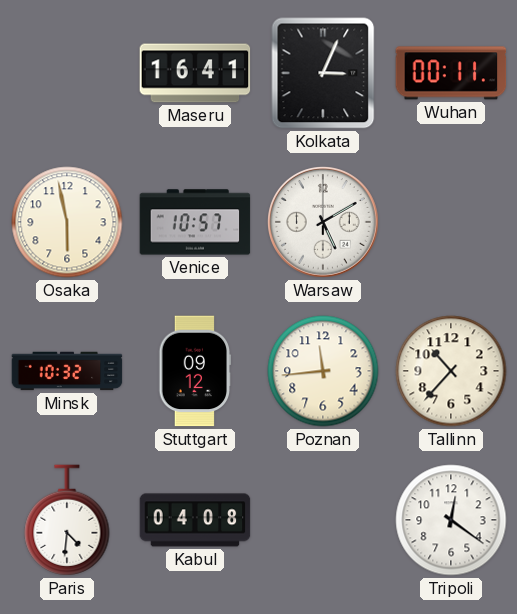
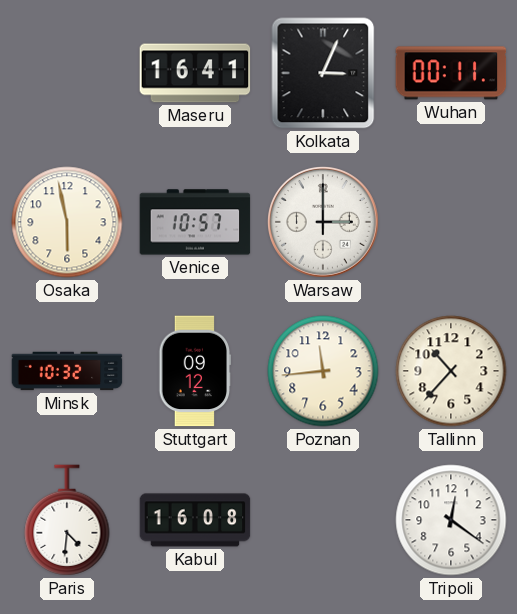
Warsaw: 5:10 -> 3:00
Kabul: 04:08 -> 16:08
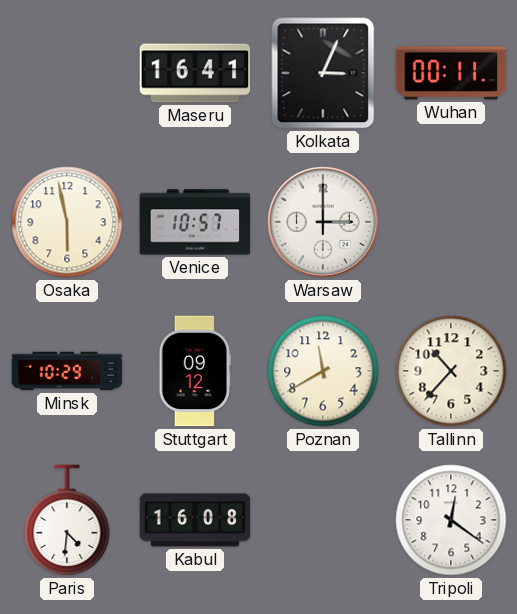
Minsk: 10:32 -> 10:29
Poznan: 11:44 -> 11:40
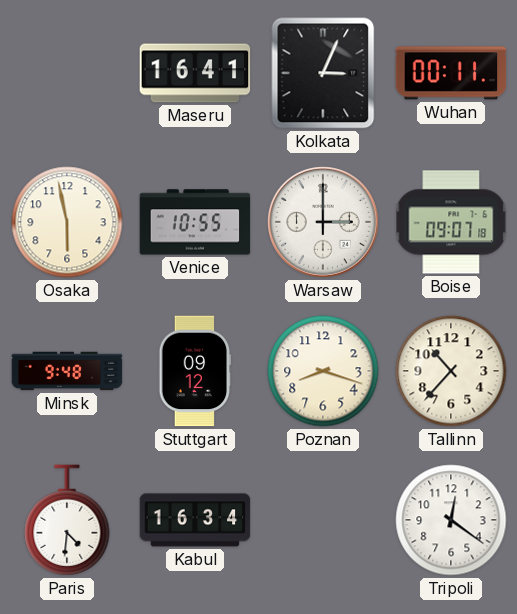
Venice: 10:57 -> 10:55
Boise: none -> 09:07
Minsk: 10:29 -> 9:48
Poznan: 11:40 -> 8:18
Kabul: 16:08 -> 16:34
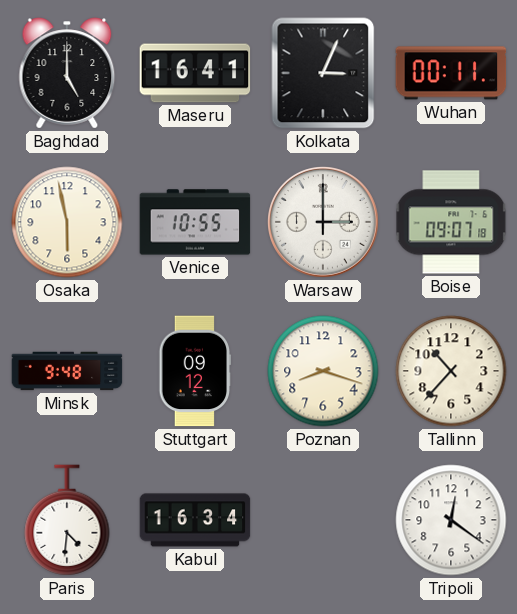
Baghdad: none -> 5:00
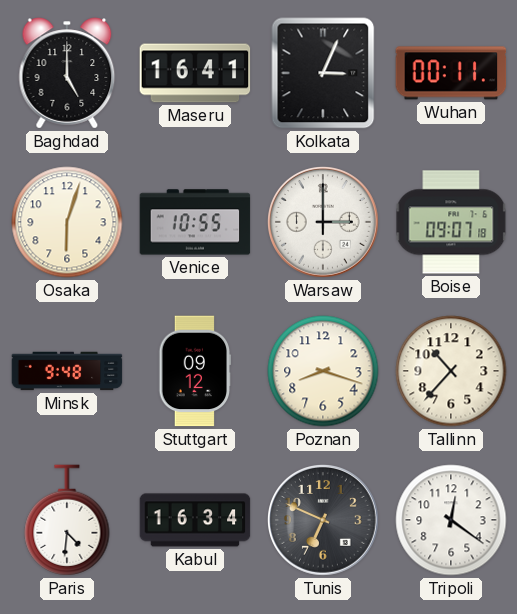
Osaka: 5:58 -> 6:03
Tunis: none -> 6:49
